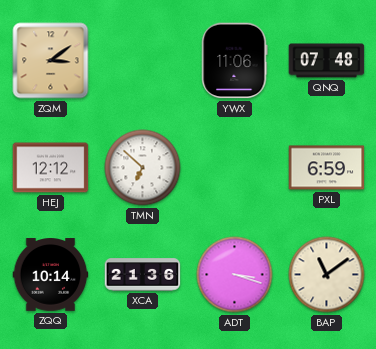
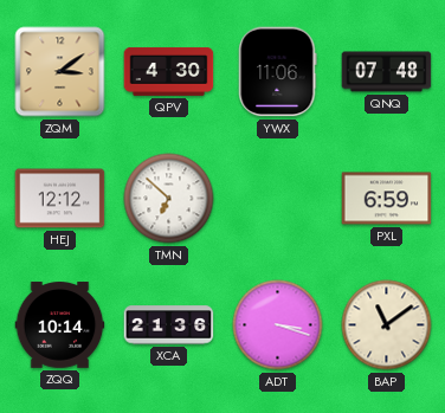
QPV: none -> 4:30
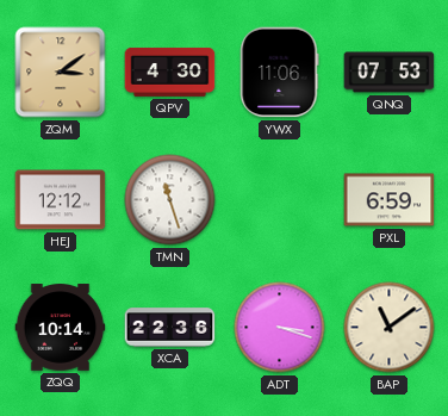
QNQ: 07:48 -> 07:53
TMN: 6:52 -> 11:27
XCA: 21:36 -> 22:36
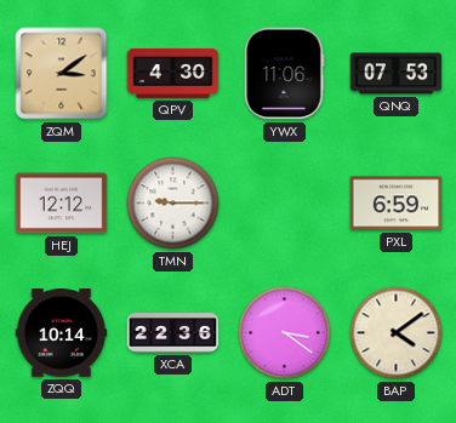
TMN: 11:27 -> 9:15
ADT: 3:18 -> 3:21
BAP: 11:09 -> 4:09
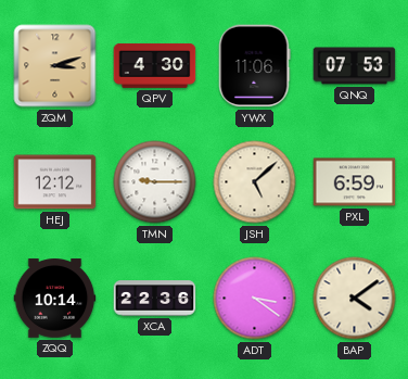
ZQM: 3:09 -> 3:12
JSH: none -> 5:08
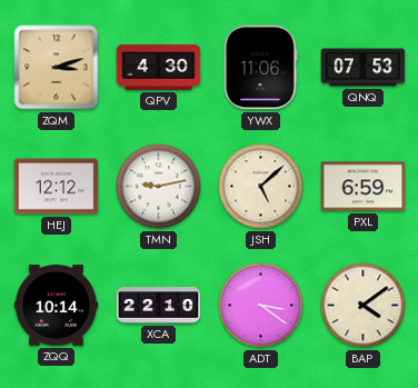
TMN: 9:15 -> 9:13
XCA: 22:36 -> 22:10
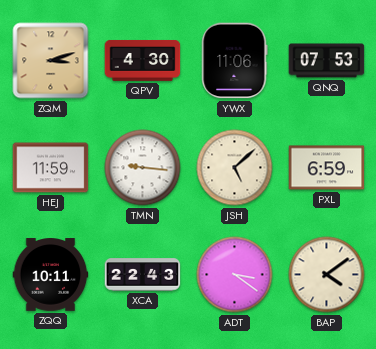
HEJ: 12:12 -> 11:59
TMN: 9:13 -> 9:16
ZQQ: 10:14 -> 10:11
XCA: 22:10 -> 22:43
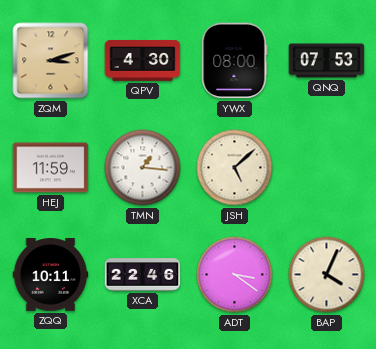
YWX: 11:06 -> 08:00
TMN: 9:16 -> 1:16
PXL: 6:59 -> none
XCA: 22:43 -> 22:46
BAP: 4:09 -> 4:04
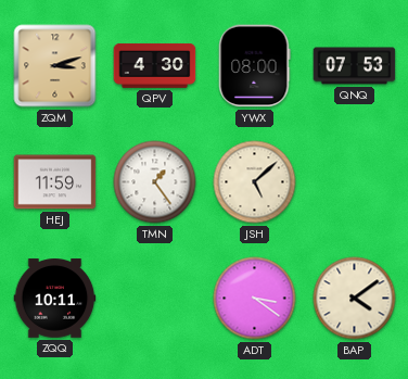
TMN: 1:16 -> 1:24
XCA: 22:46 -> none
BAP: 4:04 -> 4:09
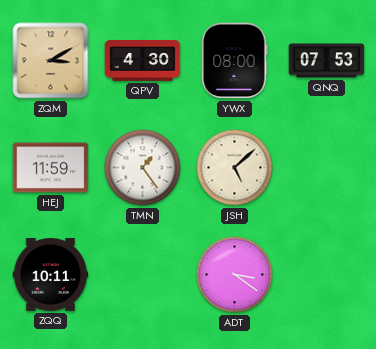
ZQM: 3:12 -> 3:10
BAP: 4:09 -> none
